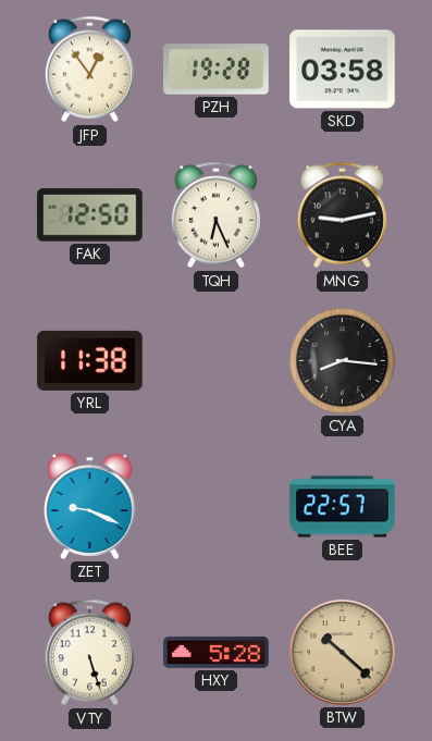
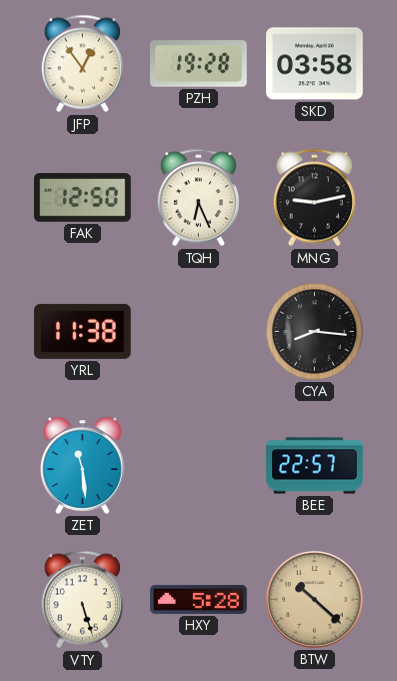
ZET: 9:19 -> 11:29
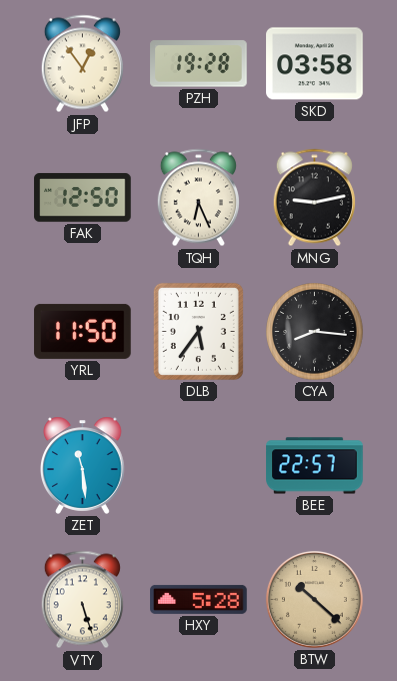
YRL: 11:38 -> 11:50
DLB: none -> 5:36
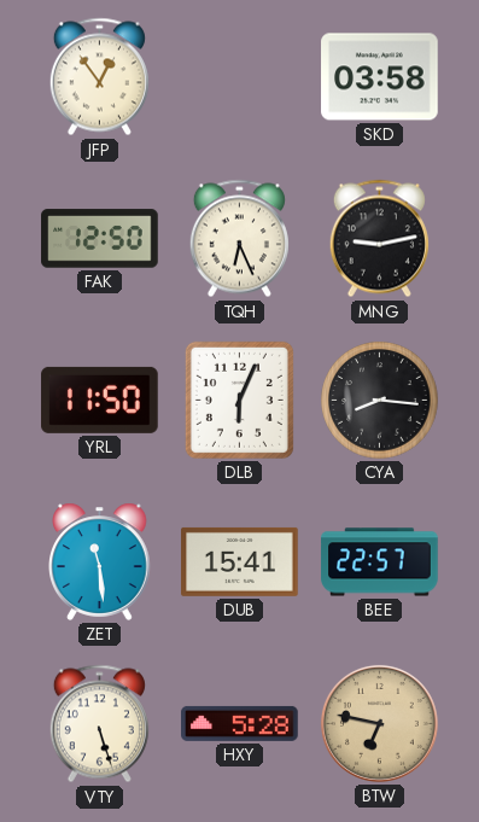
PZH: 19:28 -> none
DLB: 5:36 -> 6:04
DUB: none -> 15:41
BTW: 10:22 -> 6:47
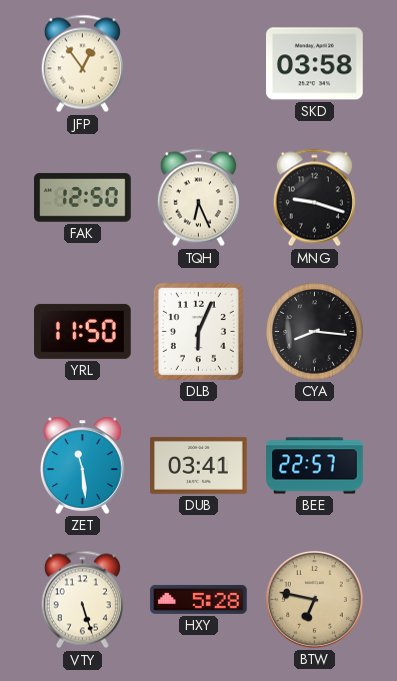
MNG: 9:13 -> 9:18
DUB: 15:41 -> 03:41
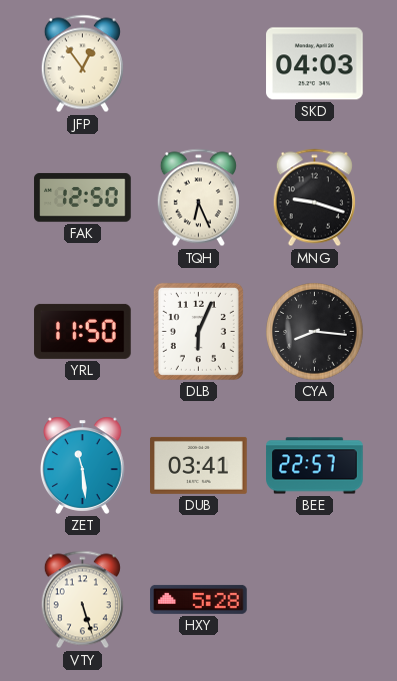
SKD: 03:58 -> 04:03
BTW: 6:47 -> none
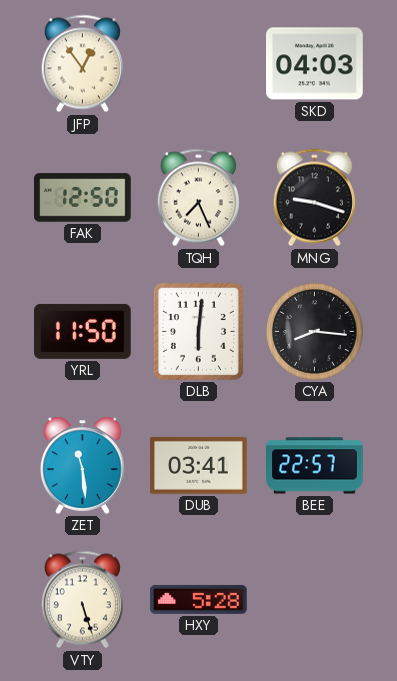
TQH: 6:26 -> 7:26
DLB: 6:04 -> 6:01
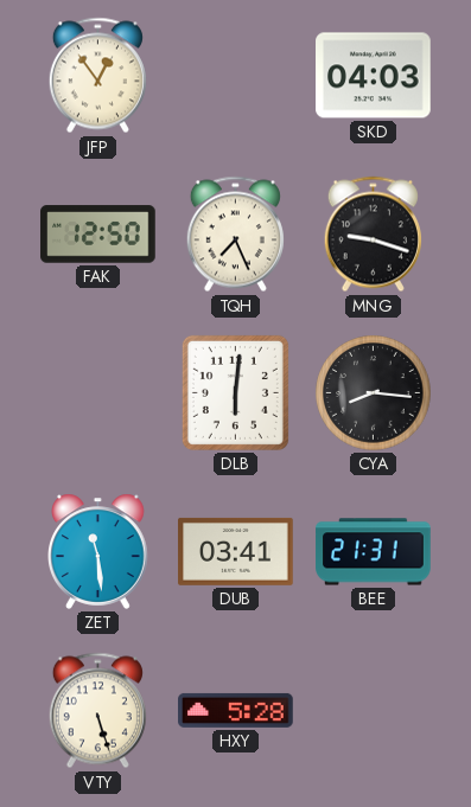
YRL: 11:50 -> none
BEE: 22:57 -> 21:31
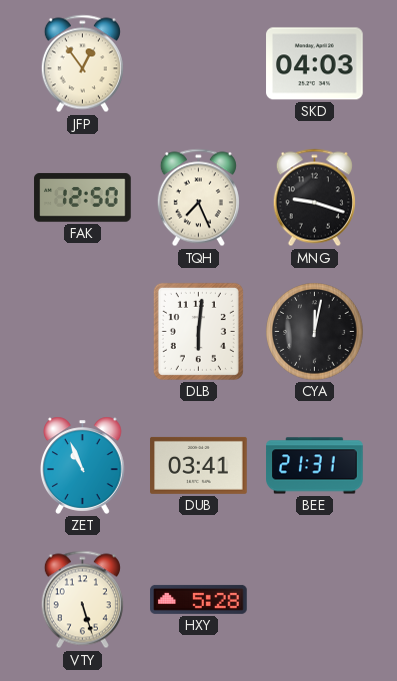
CYA: 8:16 -> 12:02
ZET: 11:29 -> 10:56
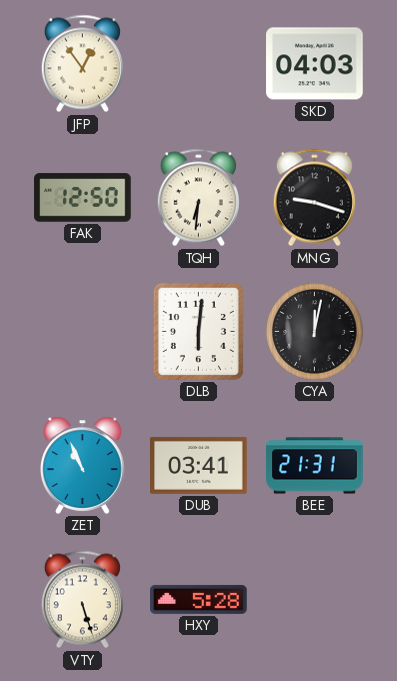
TQH: 7:26 -> 6:31
